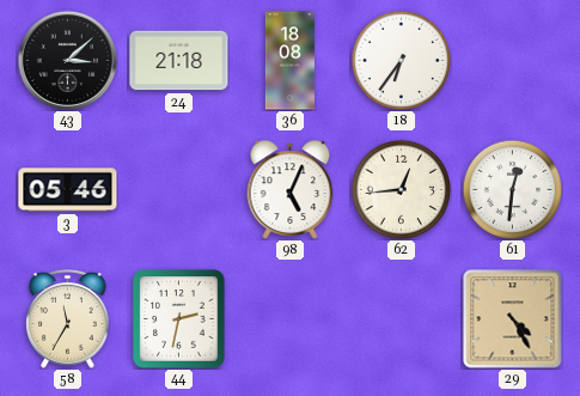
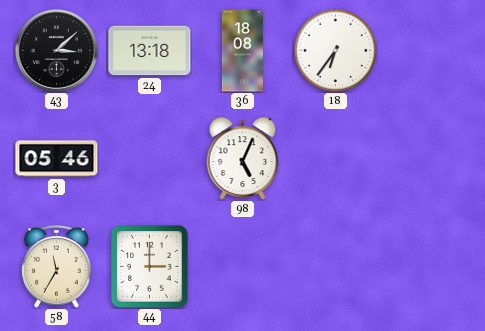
24: 21:18 -> 13:18
62: 12:44 -> none
61: 12:31 -> none
44: 2:32 -> 3:00
29: 4:25 -> none
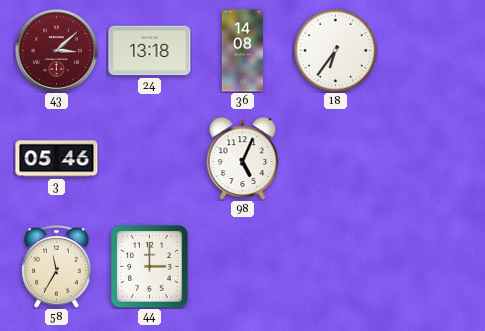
43 dial: black -> burgundy
36: 18:08 -> 14:08
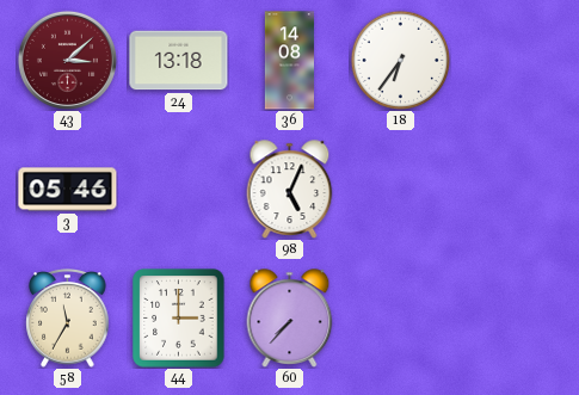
60: none -> 7:37
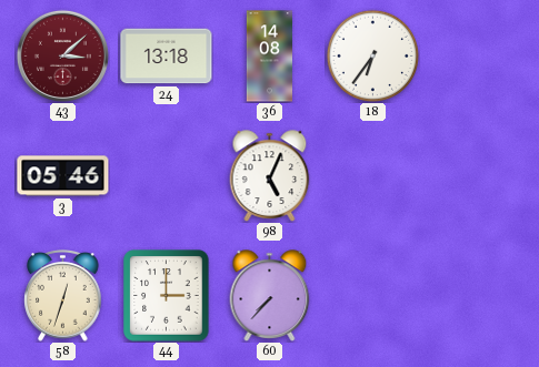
58: 11:35 -> 12:33
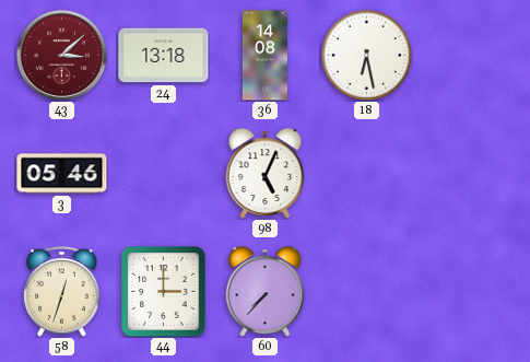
18: 6:36 -> 6:28
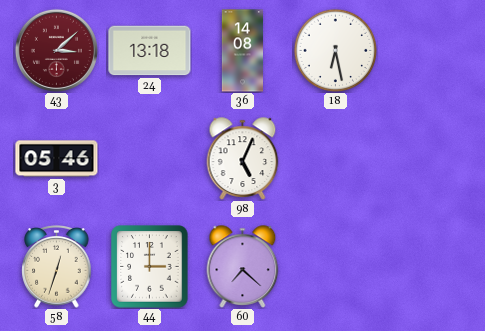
60: 7:37 -> 7:22
